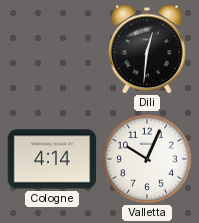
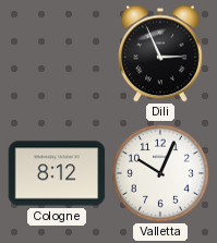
Dili: 12:31 -> 2:56
Cologne: 4:14 -> 8:12
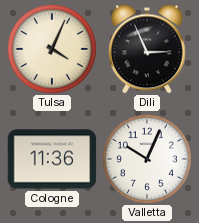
Tulsa: none -> 4:04
Cologne: 8:12 -> 11:36
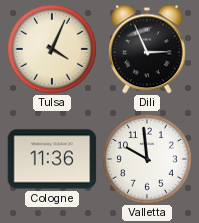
Valletta: 10:04 -> 9:59
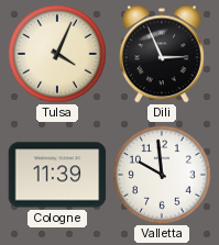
Cologne: 11:36 -> 11:39
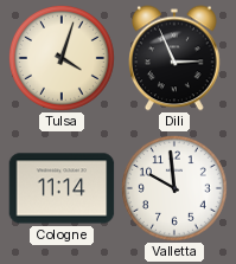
Tulsa: 4:04 -> 4:03
Cologne: 11:39 -> 11:14
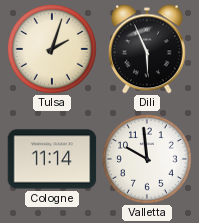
Tulsa: 4:03 -> 2:03
Dili: 2:56 -> 5:56
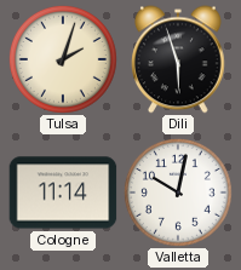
Dili: 5:56 -> 5:57
Valletta: 9:59 -> 10:02
